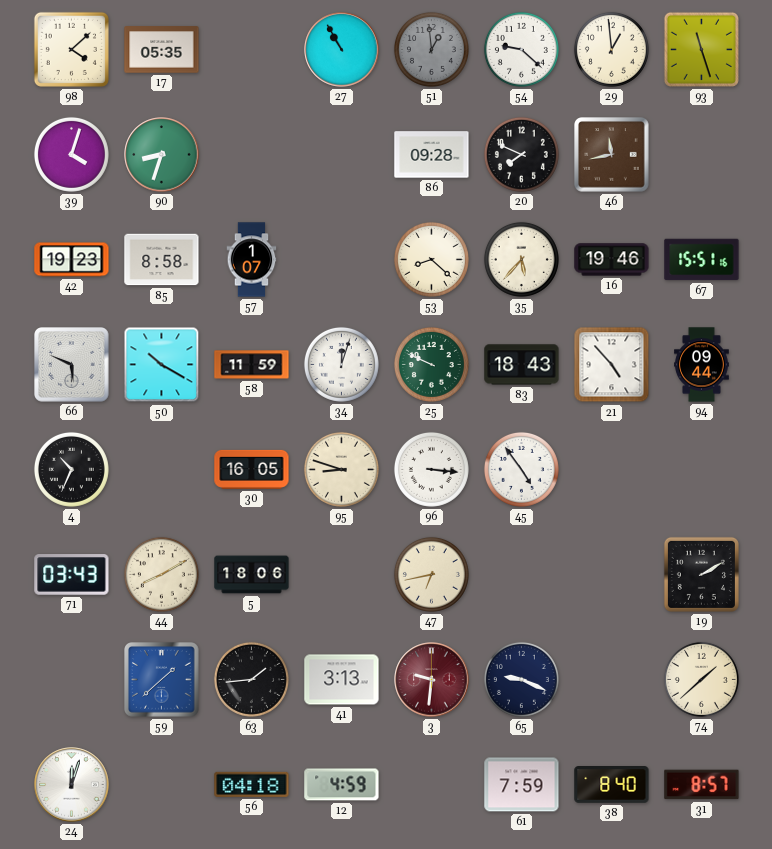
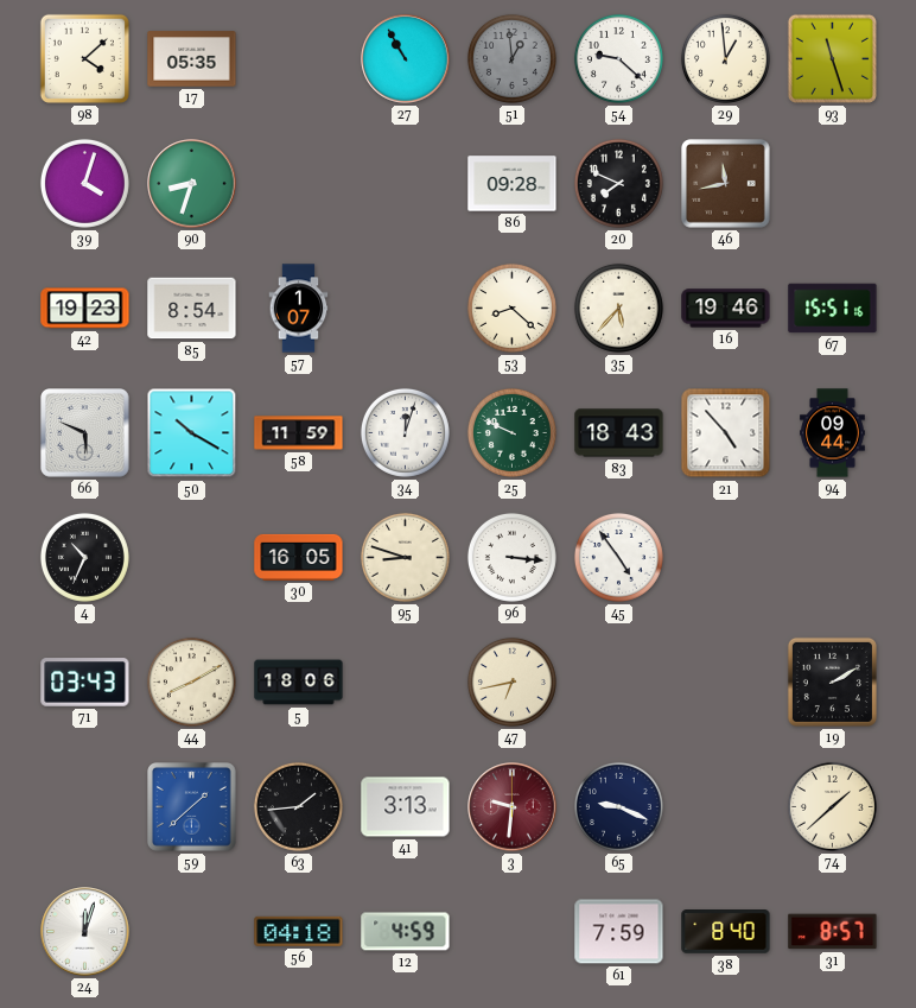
85: 8:58 -> 8:54
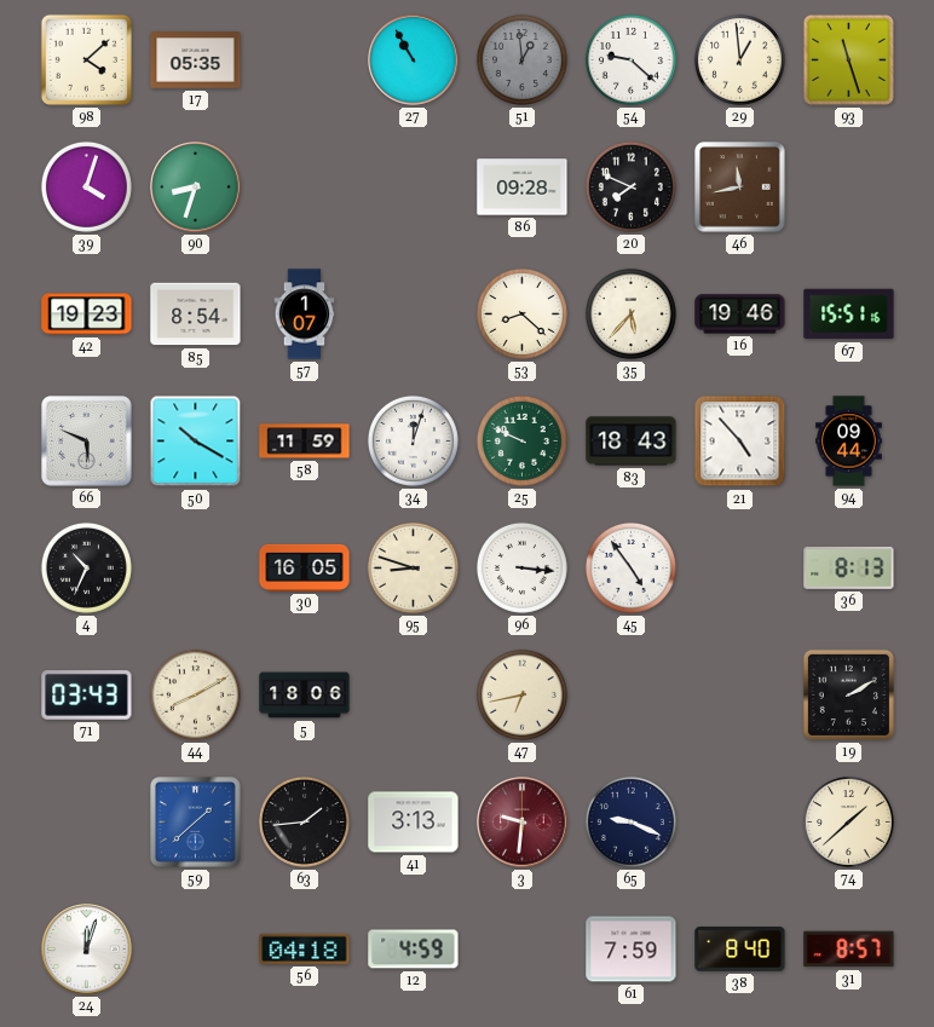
36: none -> 8:13
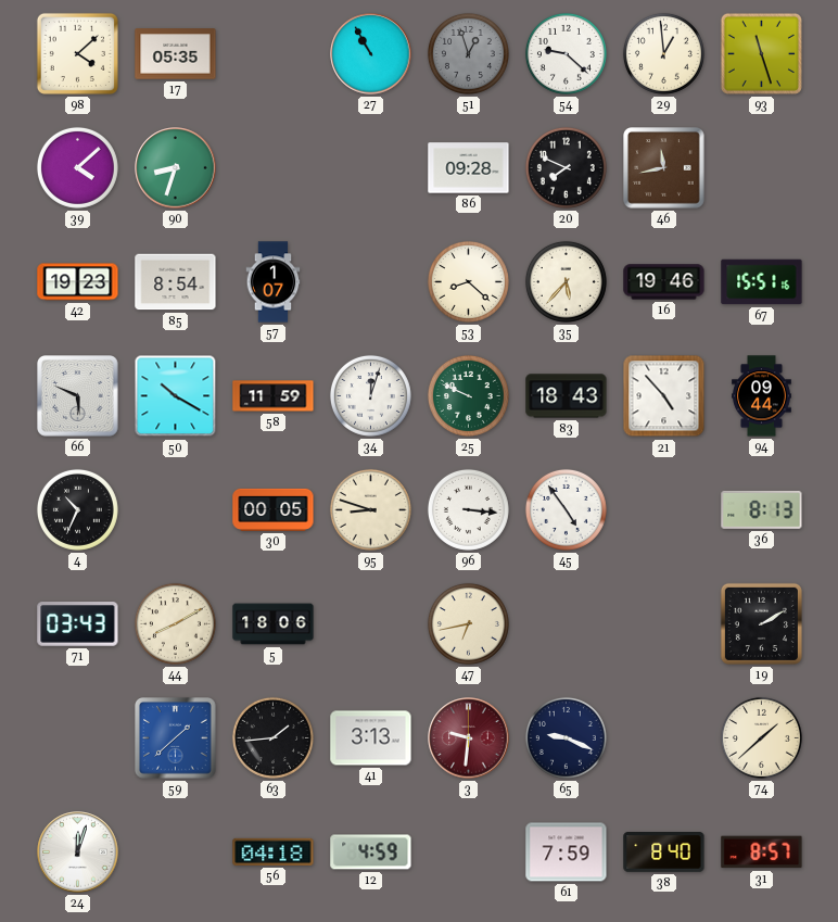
51: 12:59 -> 12:57
39: 4:03 -> 4:08
30: 16:05 -> 00:05
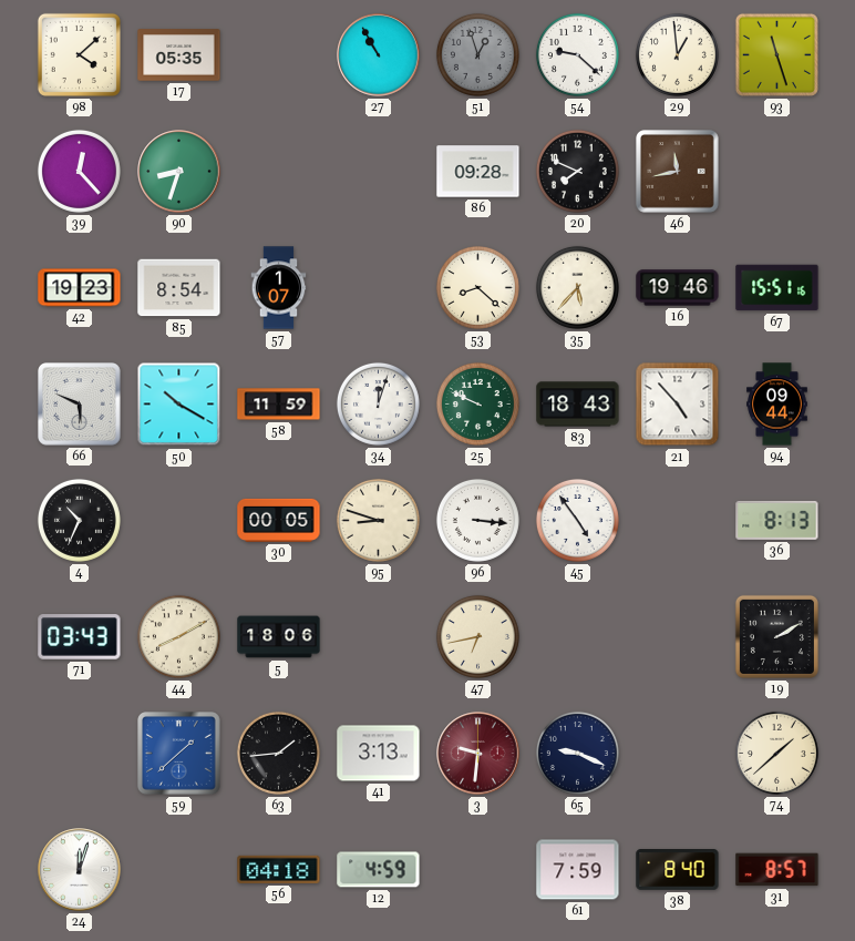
39: 4:08 -> 12:23
